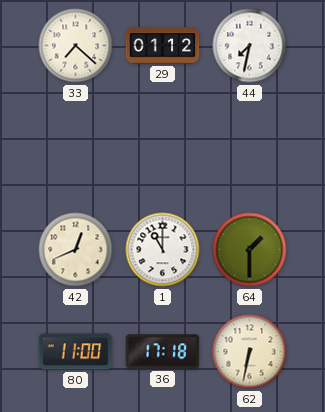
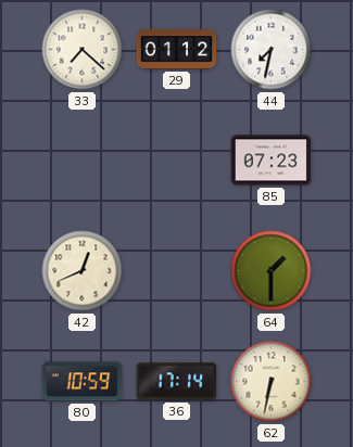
85: none -> 07:23
1: 11:00 -> none
80: 11:00 -> 10:59
36: 17:18 -> 17:14
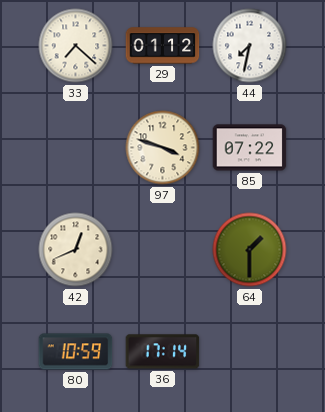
97: none -> 3:48
85: 07:23 -> 07:22
62: 6:32 -> none
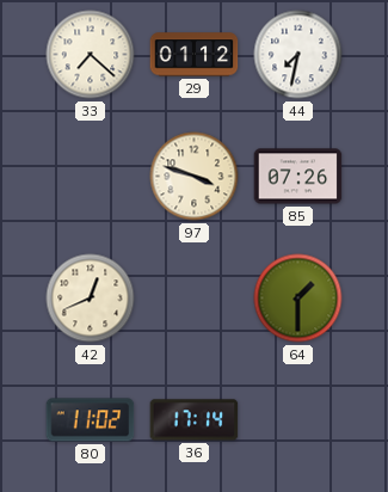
85: 07:22 -> 07:26
80: 10:59 -> 11:02
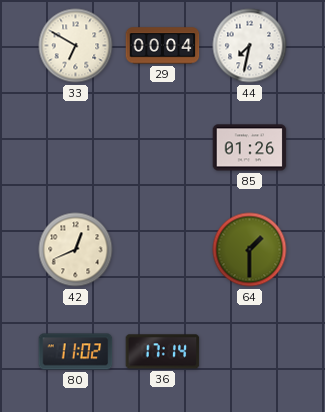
33: 7:22 -> 6:50
29: 01:12 -> 00:04
97: 3:48 -> none
85: 07:26 -> 01:26
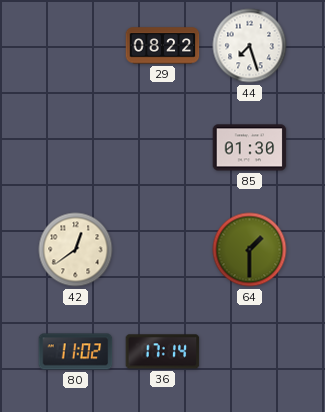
33: 6:50 -> none
29: 00:04 -> 08:22
44: 7:32 -> 7:27
85: 01:26 -> 01:30
42: 12:41 -> 12:39
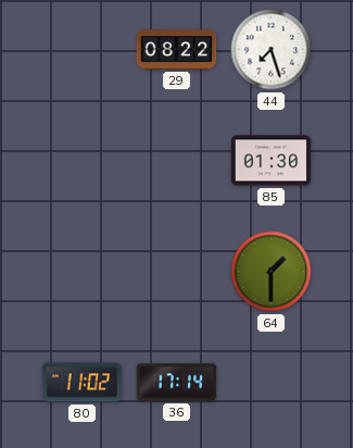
42: 12:39 -> none
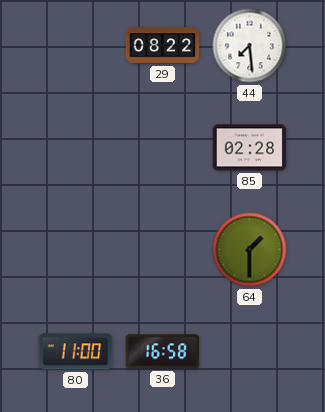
44: 7:27 -> 7:29
85: 01:30 -> 02:28
80: 11:02 -> 11:00
36: 17:14 -> 16:58
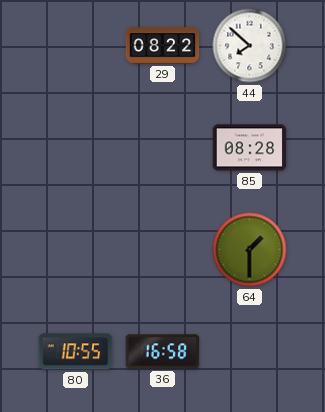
44: 7:29 -> 7:52
85: 02:28 -> 08:28
80: 11:00 -> 10:55
